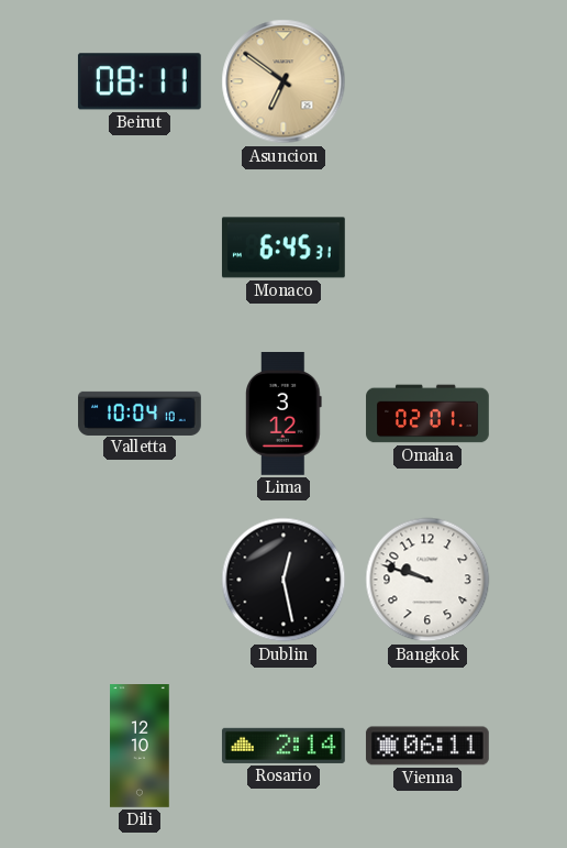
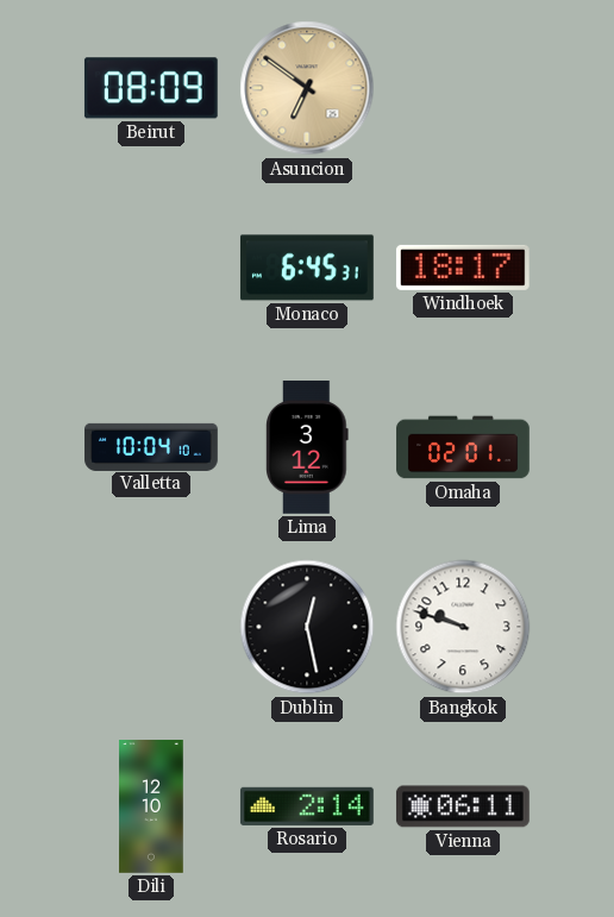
Beirut: 08:11 -> 08:09
Windhoek: none -> 18:17
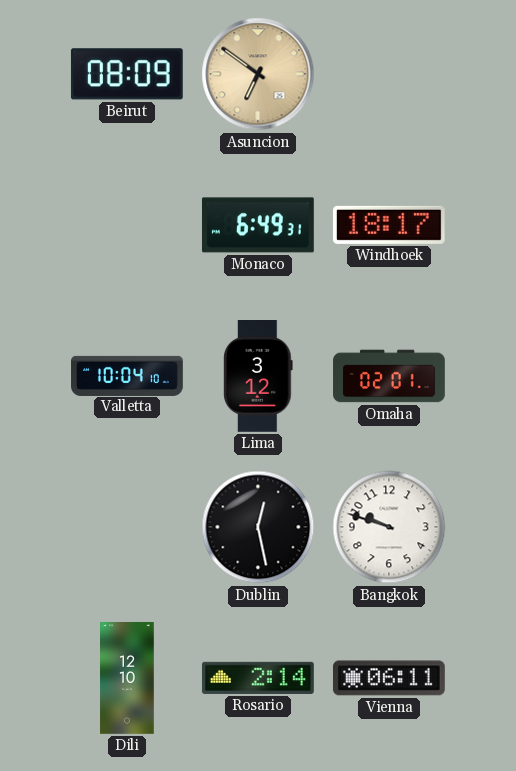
Monaco: 6:45 -> 6:49
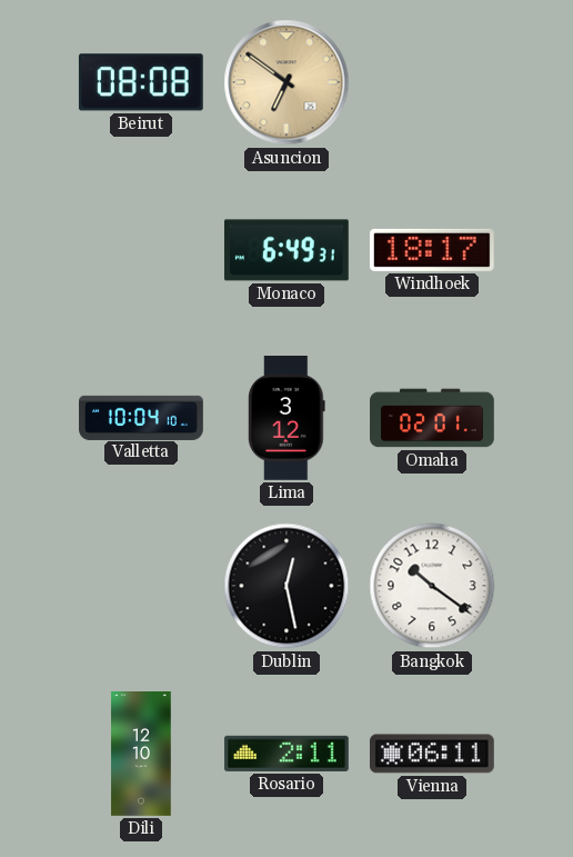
Beirut: 08:09 -> 08:08
Bangkok: 9:48 -> 10:21
Rosario: 2:14 -> 2:11
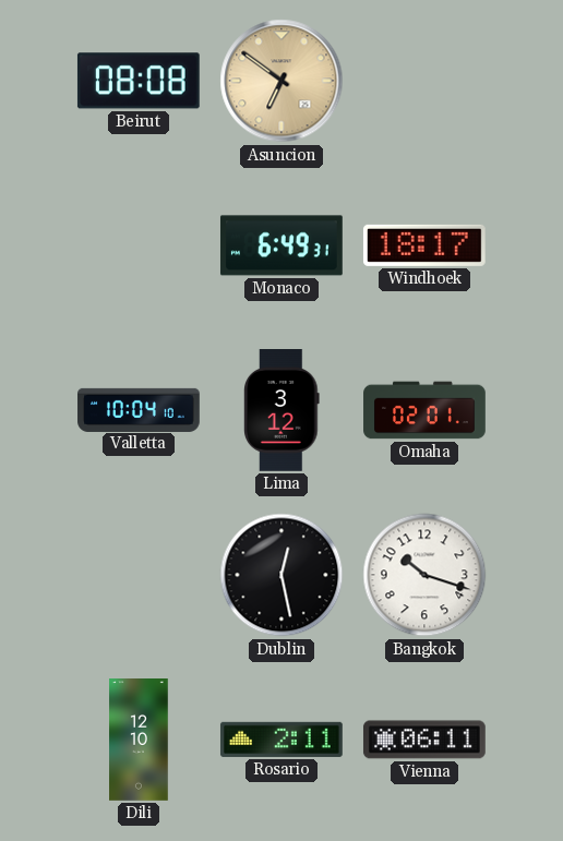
Bangkok: 10:21 -> 10:18
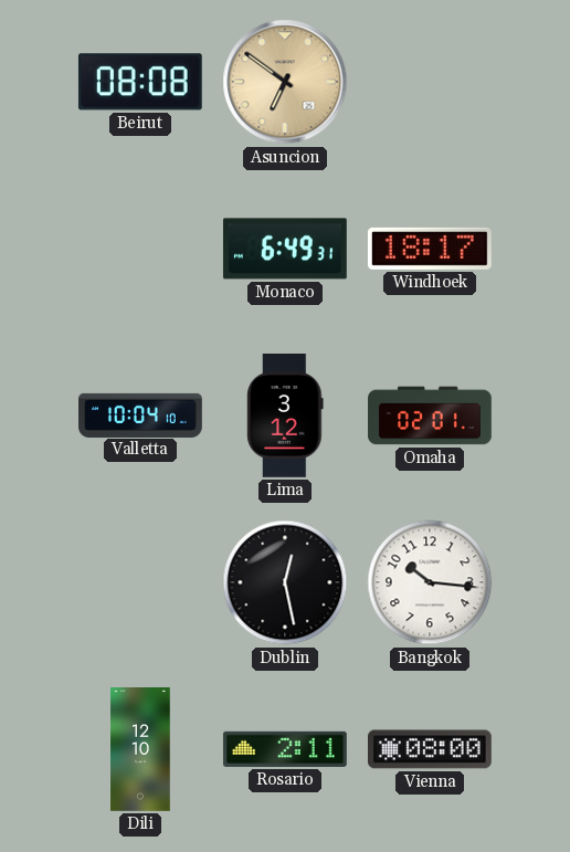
Bangkok: 10:18 -> 10:16
Vienna: 06:11 -> 08:00
